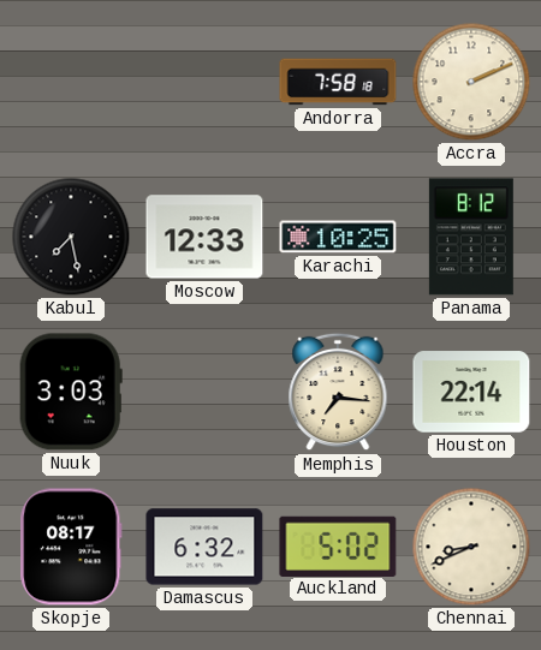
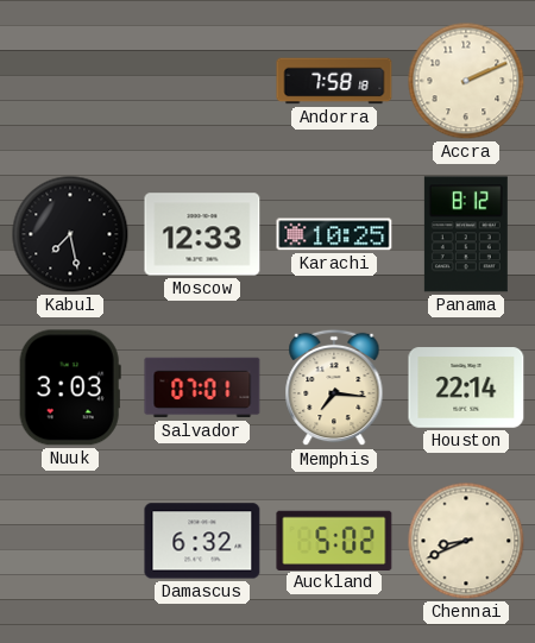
Salvador: none -> 07:01
Skopje: 08:17 -> none
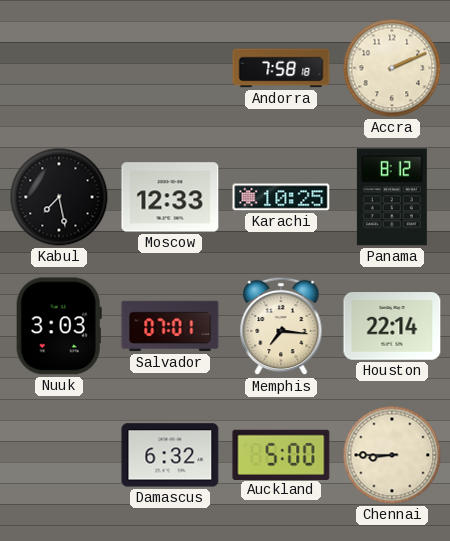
Auckland: 5:02 -> 5:00
Chennai: 8:41 -> 8:45
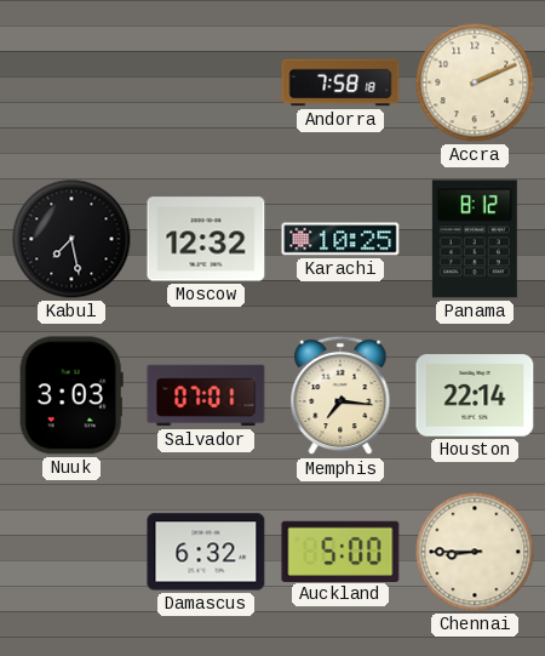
Moscow: 12:33 -> 12:32
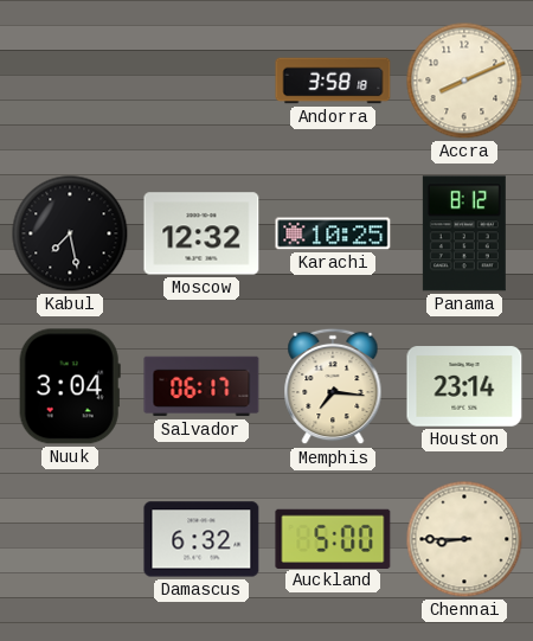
Andorra: 7:58 -> 3:58
Accra: 2:11 -> 8:11
Nuuk: 3:03 -> 3:04
Salvador: 07:01 -> 06:17
Houston: 22:14 -> 23:14
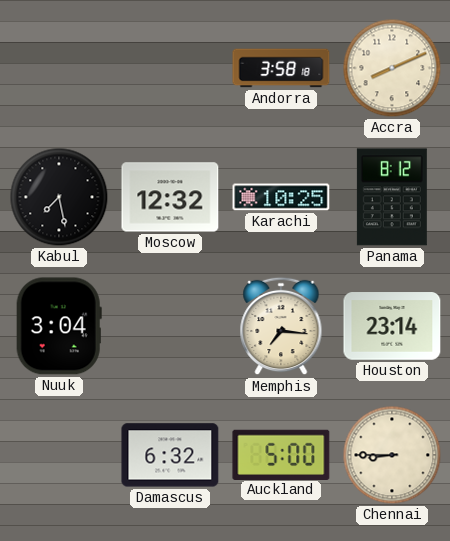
Salvador: 06:17 -> none
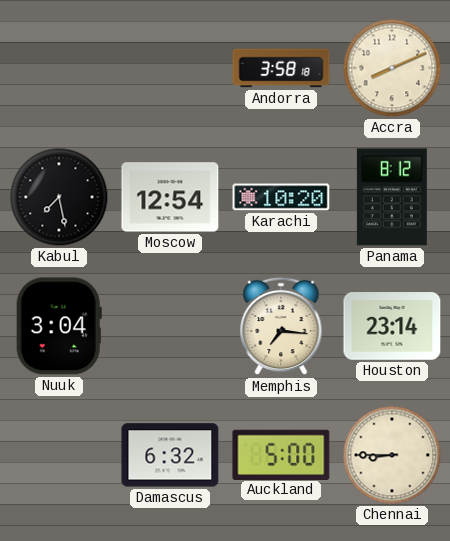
Moscow: 12:32 -> 12:54
Karachi: 10:25 -> 10:20
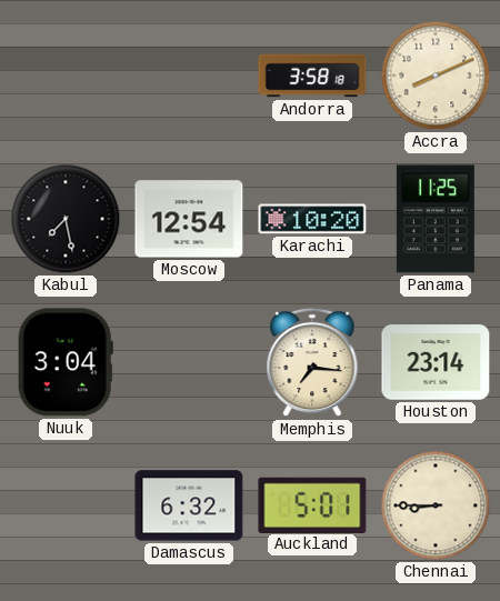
Panama: 8:12 -> 11:25
Auckland: 5:00 -> 5:01
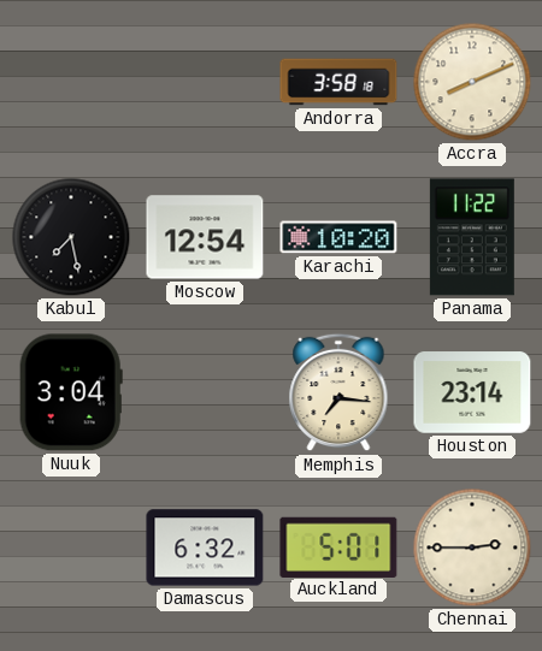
Panama: 11:25 -> 11:22
Chennai: 8:45 -> 2:45
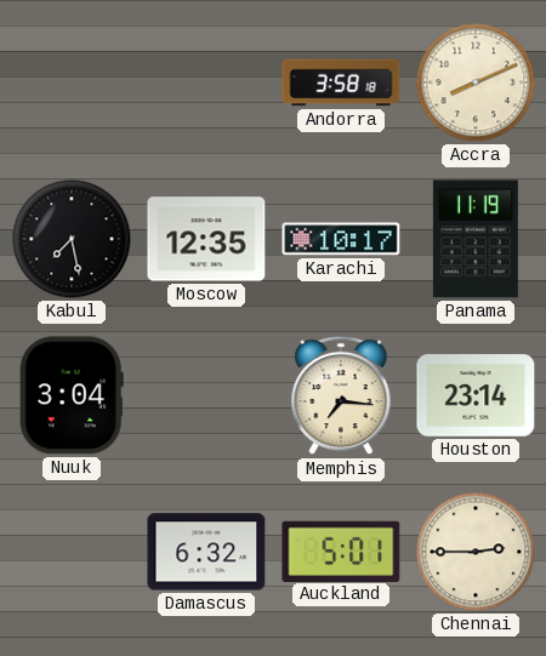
Moscow: 12:54 -> 12:35
Karachi: 10:20 -> 10:17
Panama: 11:22 -> 11:19
